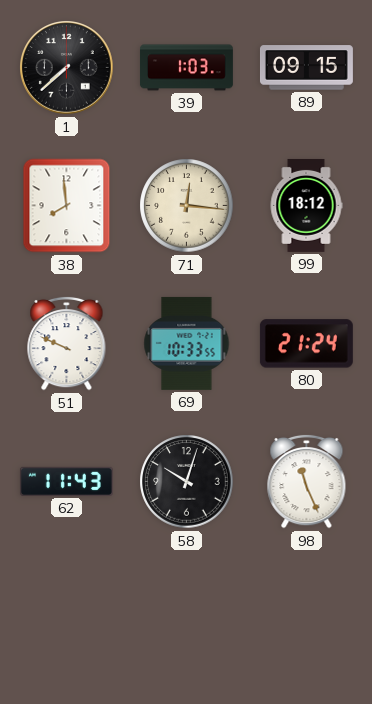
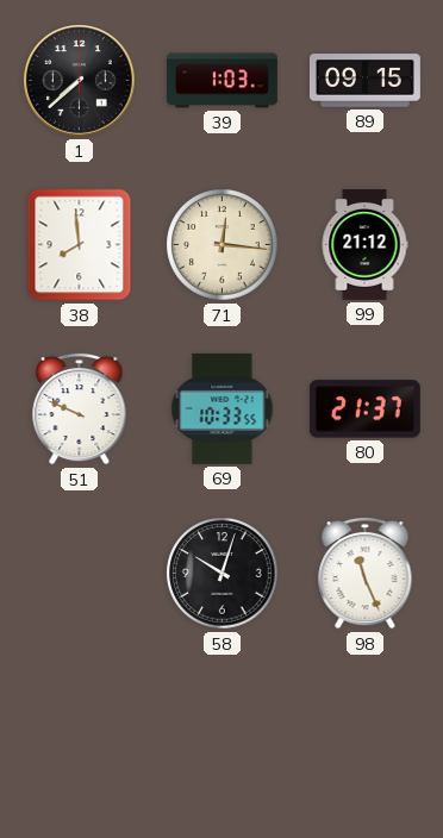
99: 18:12 -> 21:12
80: 21:24 -> 21:37
62: 11:43 -> none
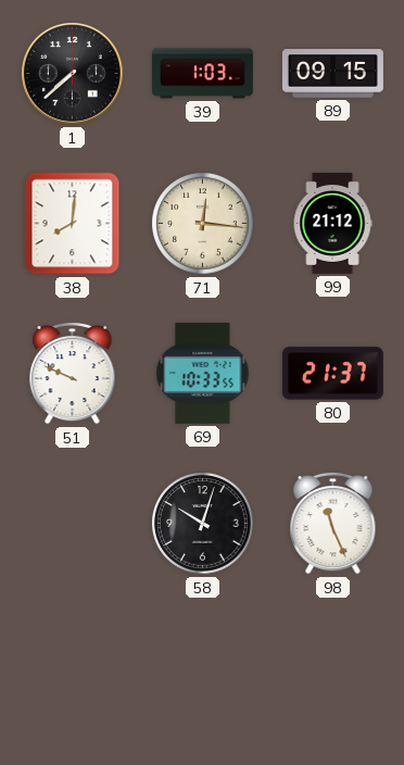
38: 7:59 -> 8:01
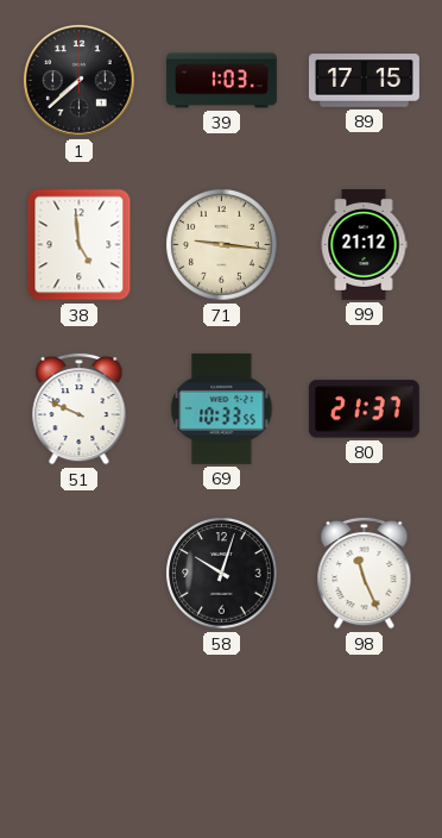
89: 09:15 -> 17:15
38: 8:01 -> 4:59
71: 12:16 -> 9:16
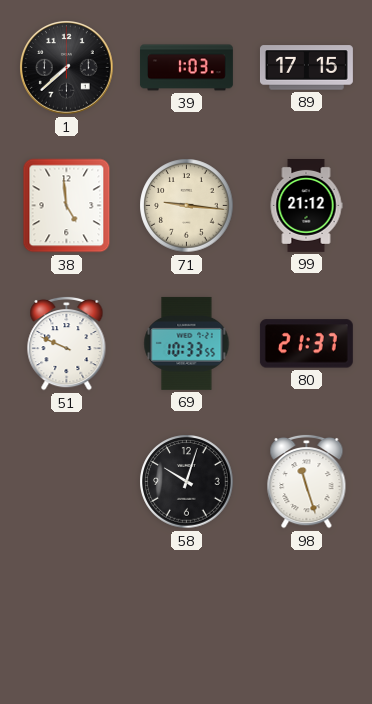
98: 11:26 -> 11:27
